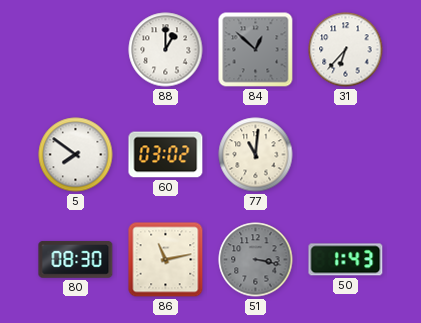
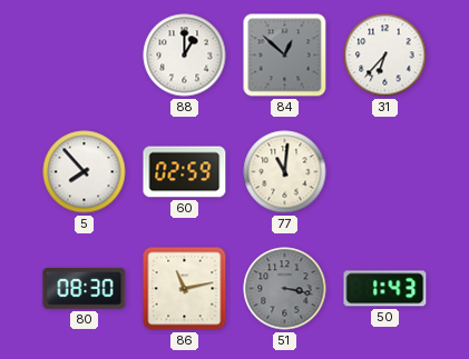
5: 7:51 -> 7:53
60: 03:02 -> 02:59
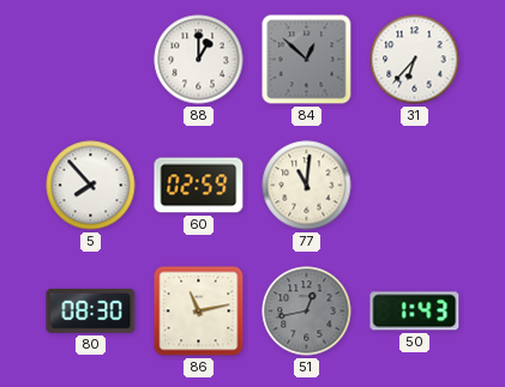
51: 3:17 -> 12:43
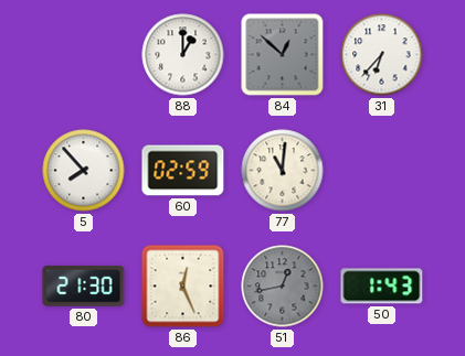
80: 08:30 -> 21:30
86: 11:13 -> 12:26
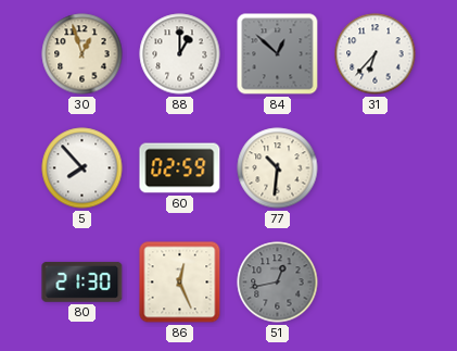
30: none -> 12:57
77: 11:01 -> 10:31
50: 1:43 -> none
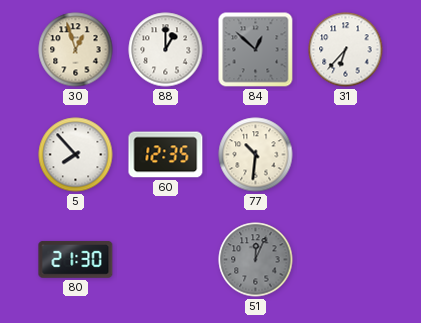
60: 02:59 -> 12:35
86: 12:26 -> none
51: 12:43 -> 12:04
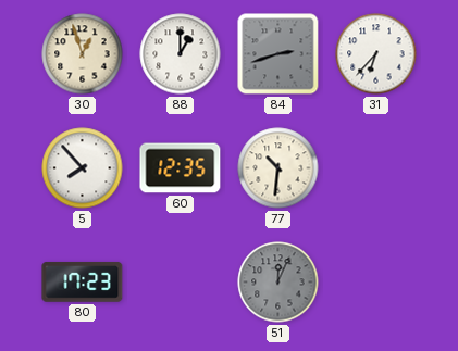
84: 12:52 -> 2:42
80: 21:30 -> 17:23
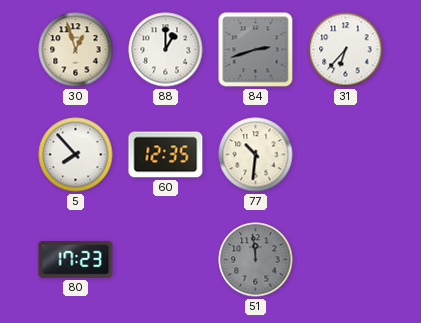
51: 12:04 -> 11:59
